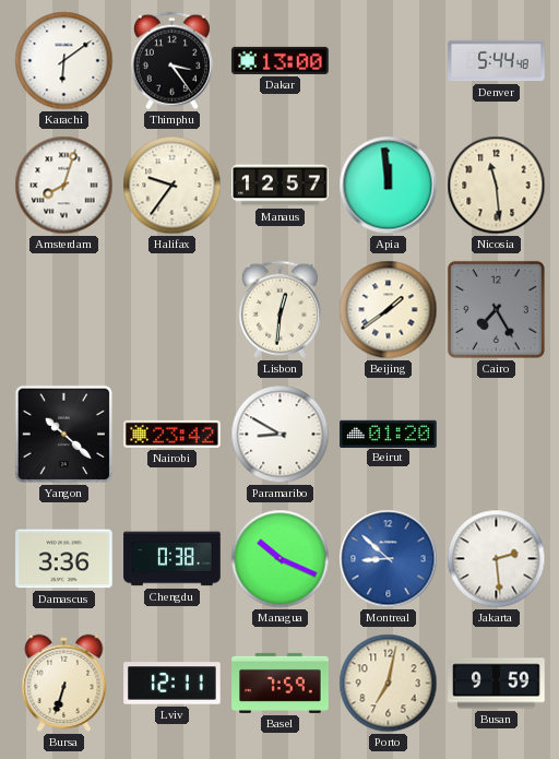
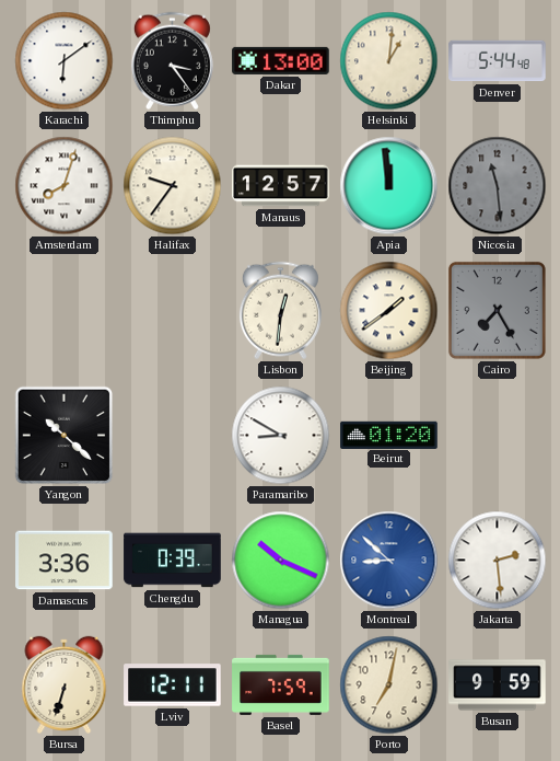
Helsinki: none -> 1:01
Nicosia dial: cream -> grey
Nairobi: 23:42 -> none
Chengdu: 0:38 -> 0:39
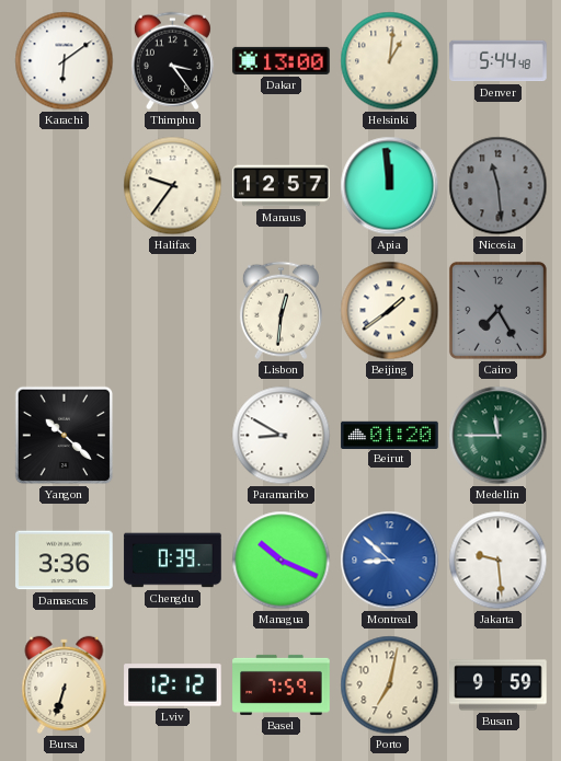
Amsterdam: 8:03 -> none
Medellin: none -> 11:45
Jakarta: 2:29 -> 9:29
Lviv: 12:11 -> 12:12
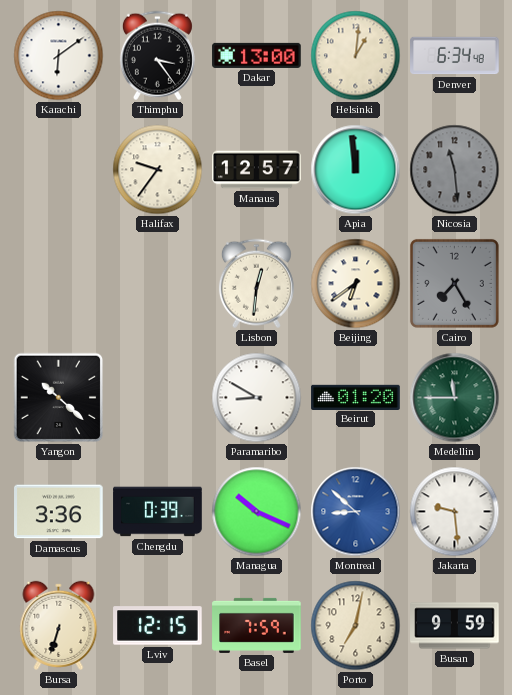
Denver: 5:44 -> 6:34
Beijing: 1:39 -> 6:39
Lviv: 12:12 -> 12:15
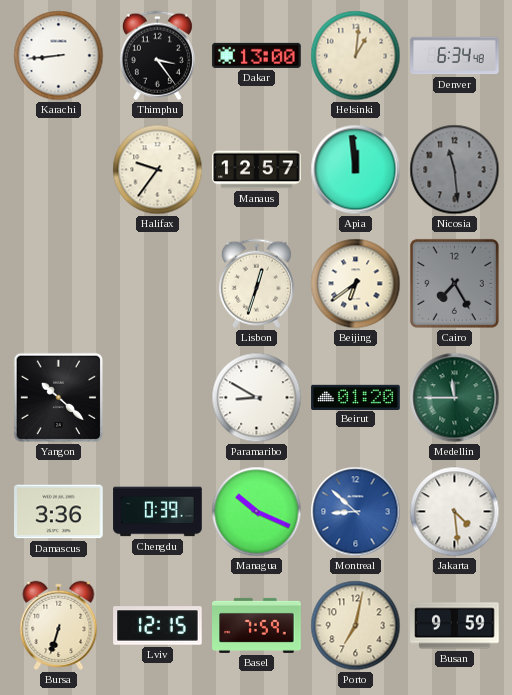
Karachi: 6:09 -> 8:44
Lisbon: 12:31 -> 12:33
Jakarta: 9:29 -> 4:29
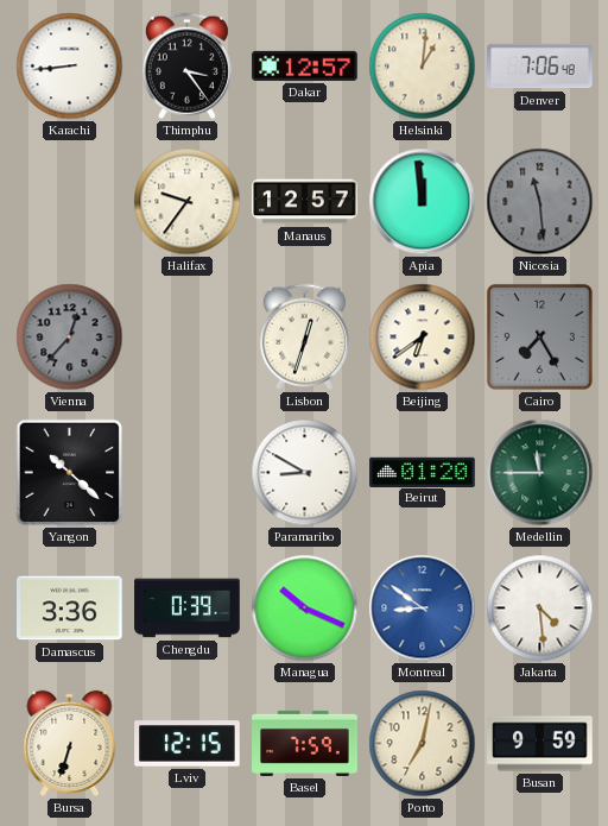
Dakar: 13:00 -> 12:57
Denver: 6:34 -> 7:06
Vienna: none -> 12:37
Montreal: 8:52 -> 8:51
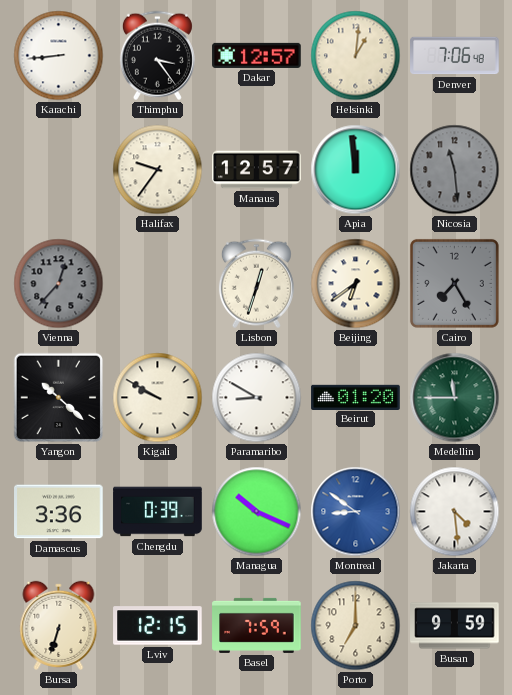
Kigali: none -> 9:50
Porto: 7:02 -> 7:00
